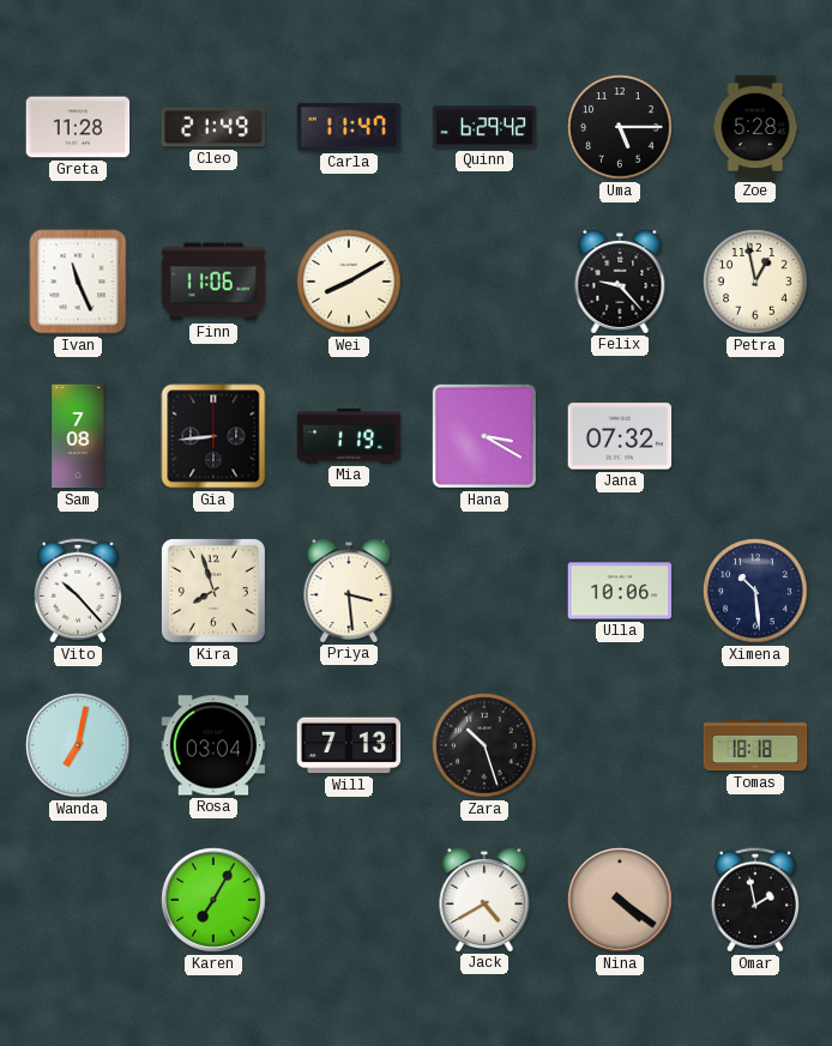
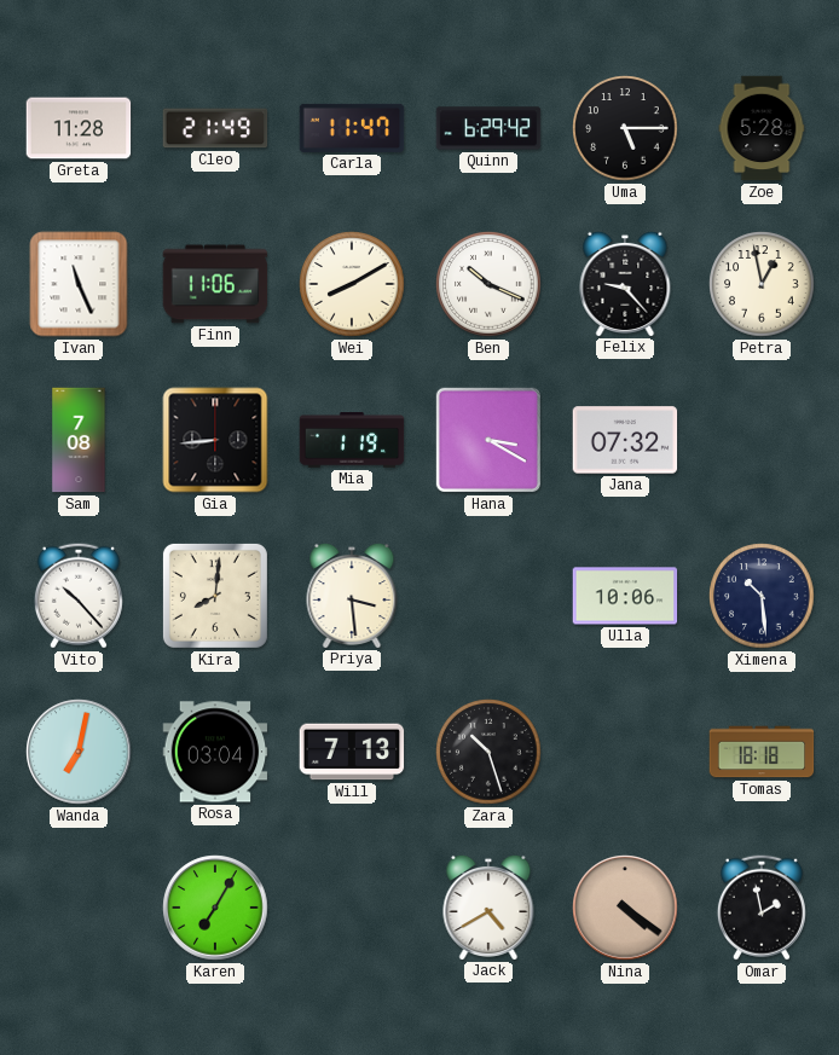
Ben: none -> 10:19
Kira: 7:57 -> 8:01
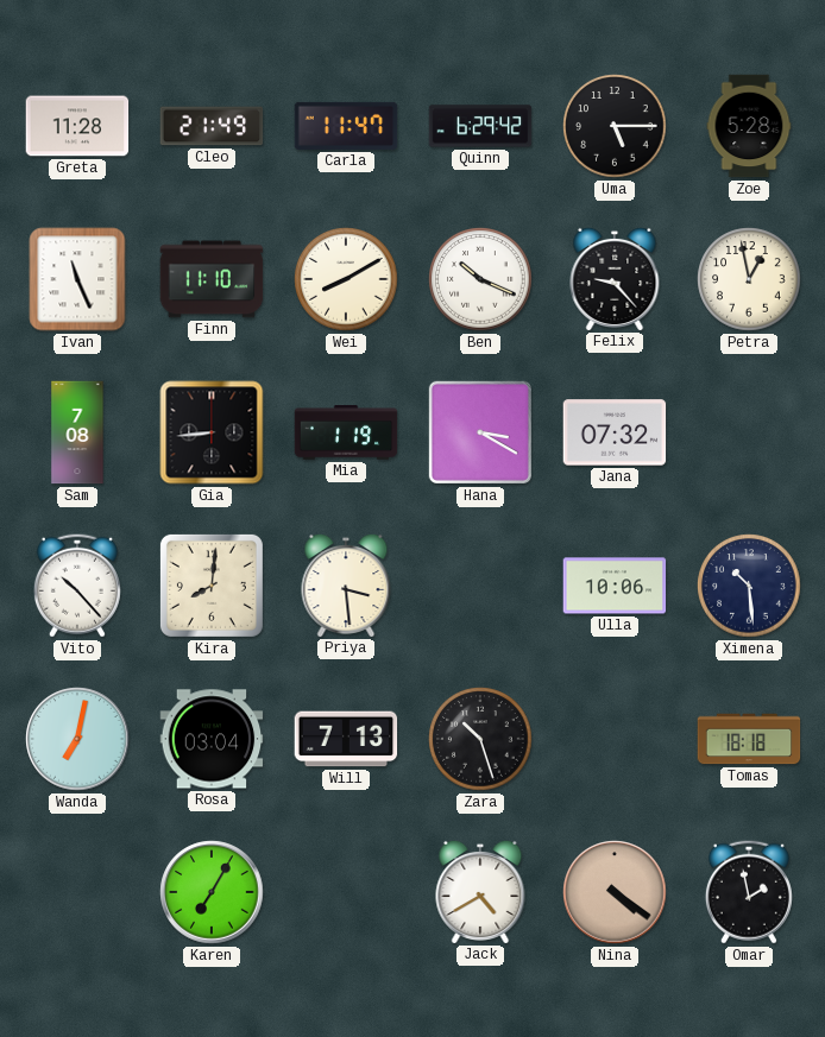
Finn: 11:06 -> 11:10
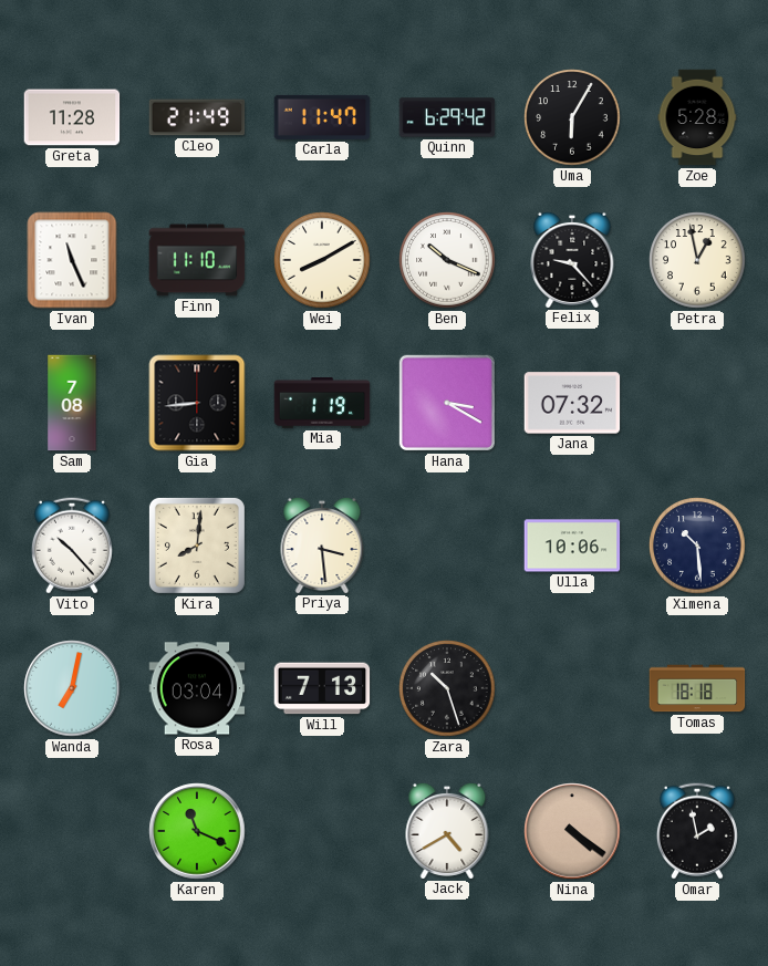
Uma: 5:15 -> 6:05
Karen: 7:05 -> 11:19
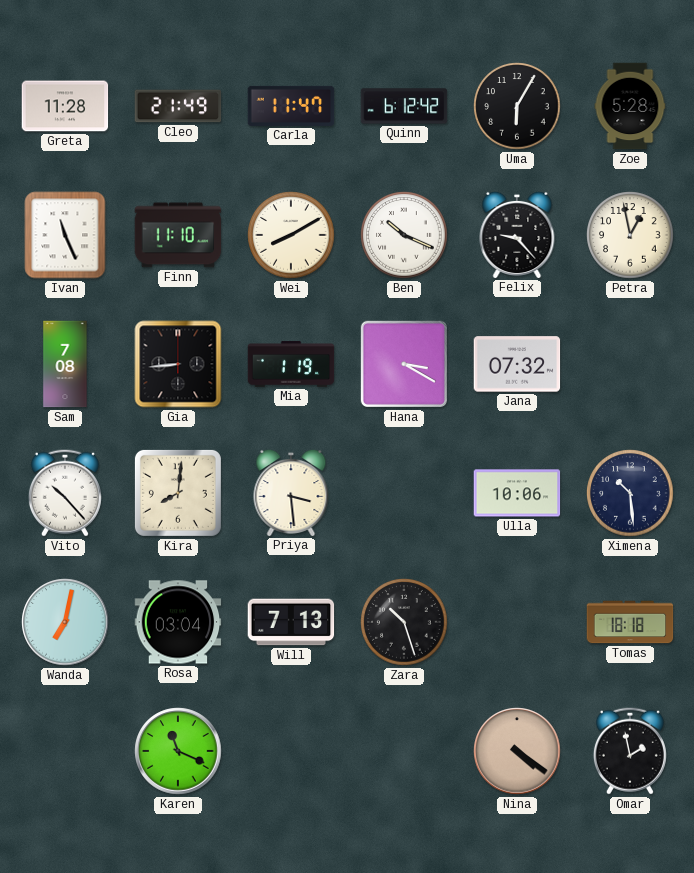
Quinn: 6:29 -> 6:12
Jack: 4:40 -> none
